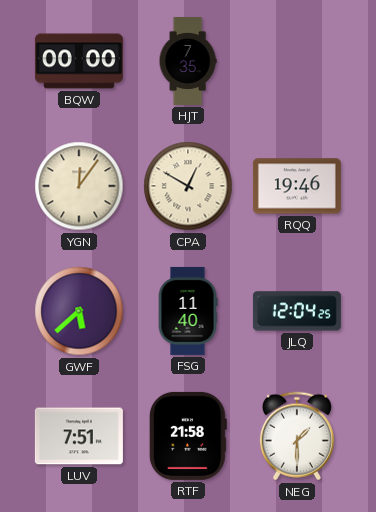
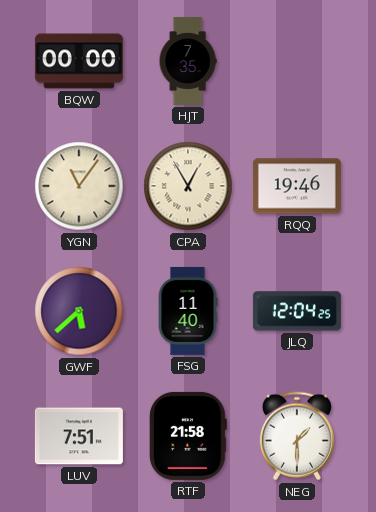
YGN: 12:06 -> 11:06
CPA: 12:50 -> 12:55
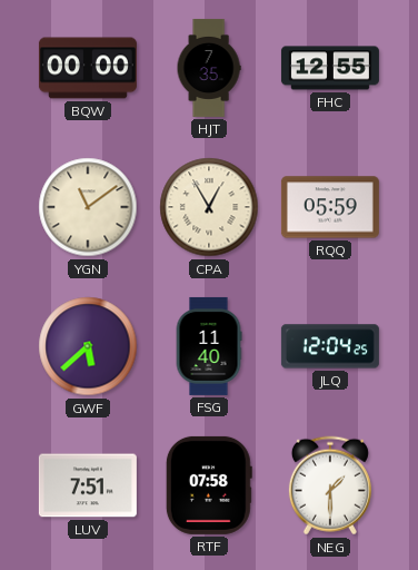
FHC: none -> 12:55
YGN: 11:06 -> 11:09
RQQ: 19:46 -> 05:59
RTF: 21:58 -> 07:58
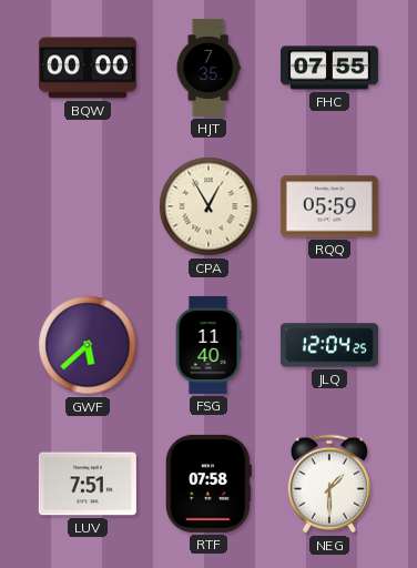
FHC: 12:55 -> 07:55
YGN: 11:09 -> none
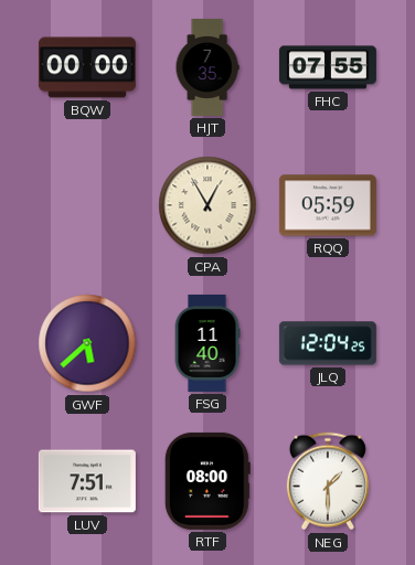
RTF: 07:58 -> 08:00
